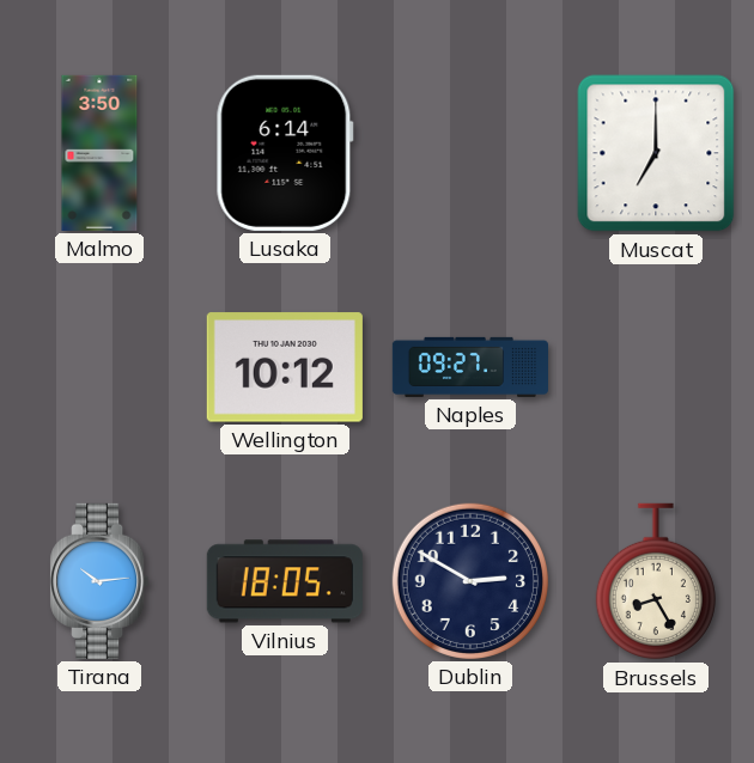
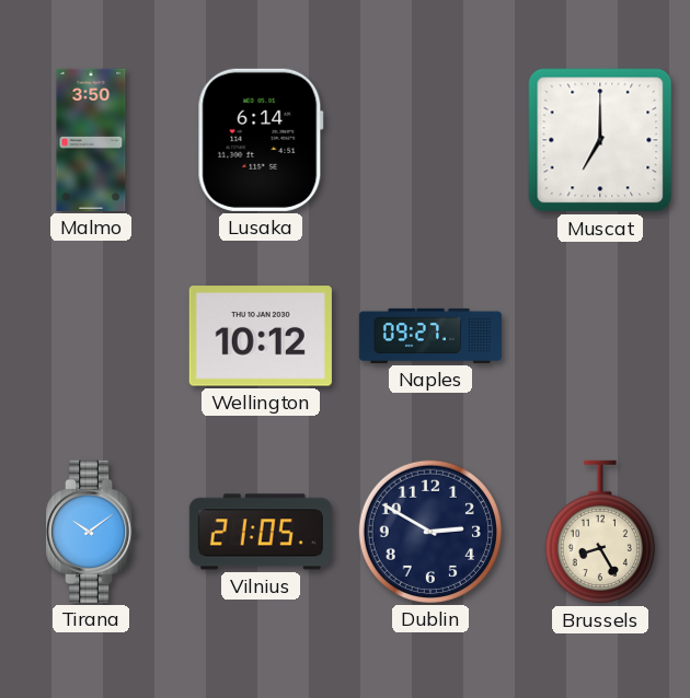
Tirana: 10:14 -> 10:09
Vilnius: 18:05 -> 21:05
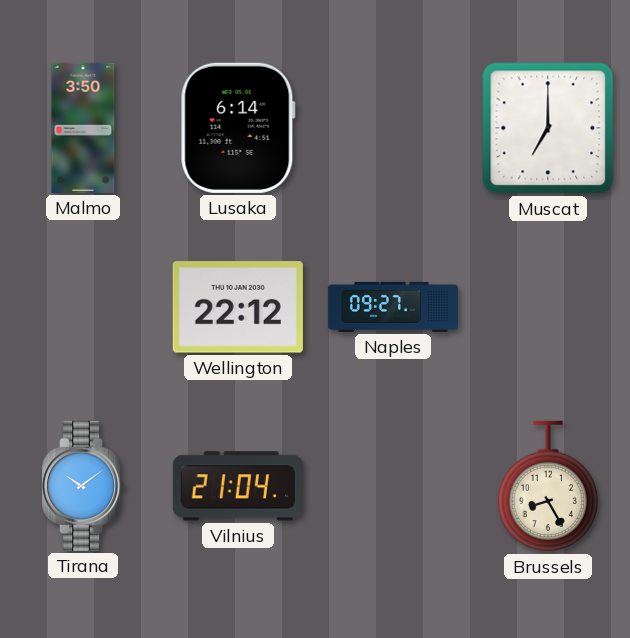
Wellington: 10:12 -> 22:12
Vilnius: 21:05 -> 21:04
Dublin: 2:50 -> none
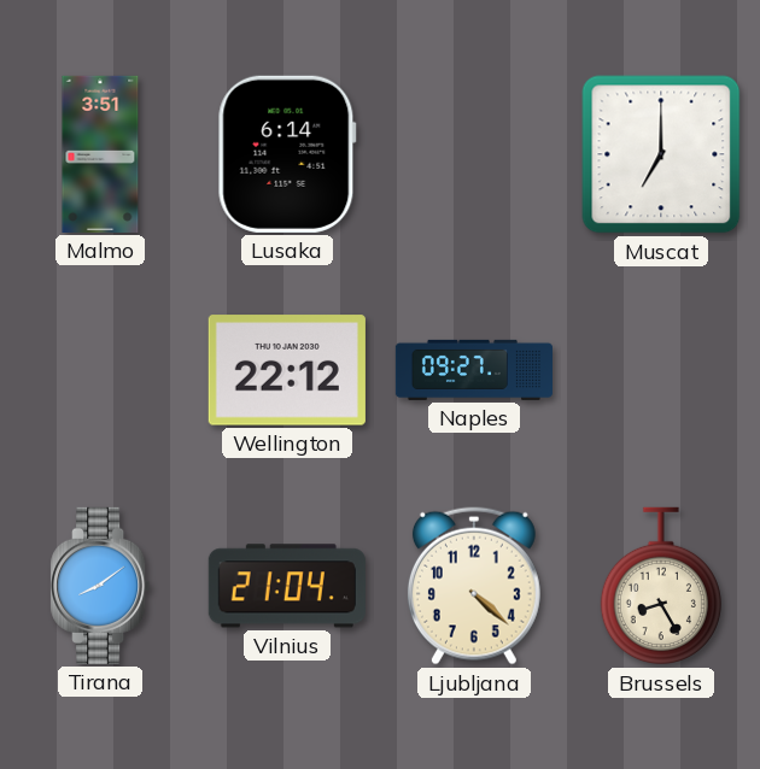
Malmo: 3:50 -> 3:51
Tirana: 10:09 -> 8:09
Ljubljana: none -> 4:22
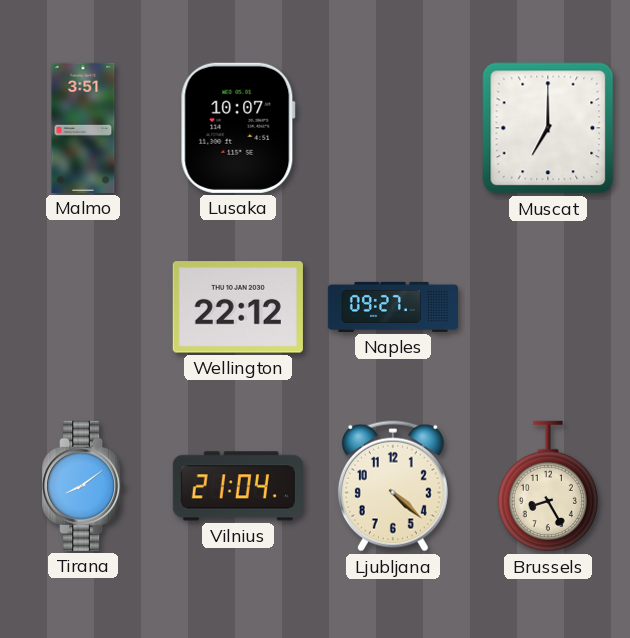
Lusaka: 6:14 -> 10:07
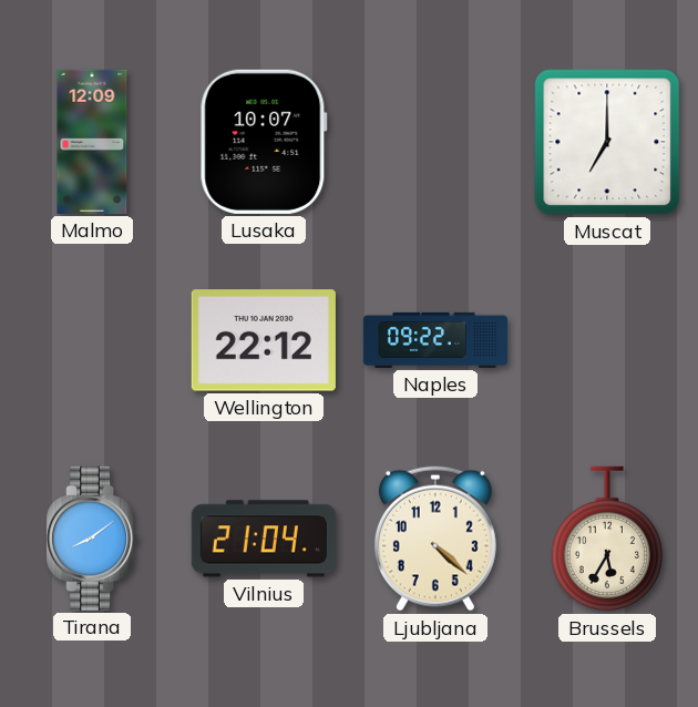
Malmo: 3:51 -> 12:09
Naples: 09:27 -> 09:22
Brussels: 8:25 -> 5:35
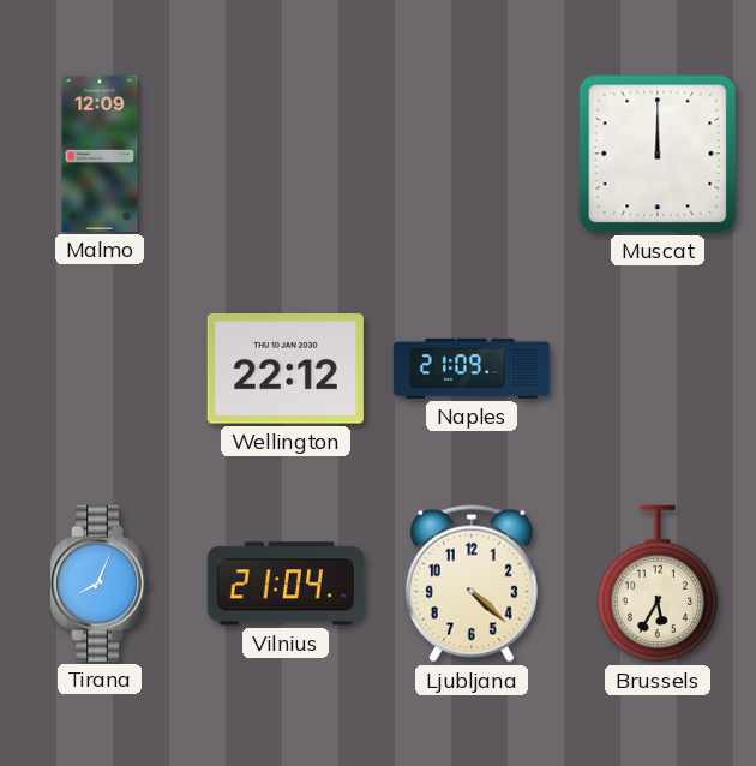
Lusaka: 10:07 -> none
Muscat: 7:00 -> 12:00
Naples: 09:22 -> 21:09
Tirana: 8:09 -> 8:04
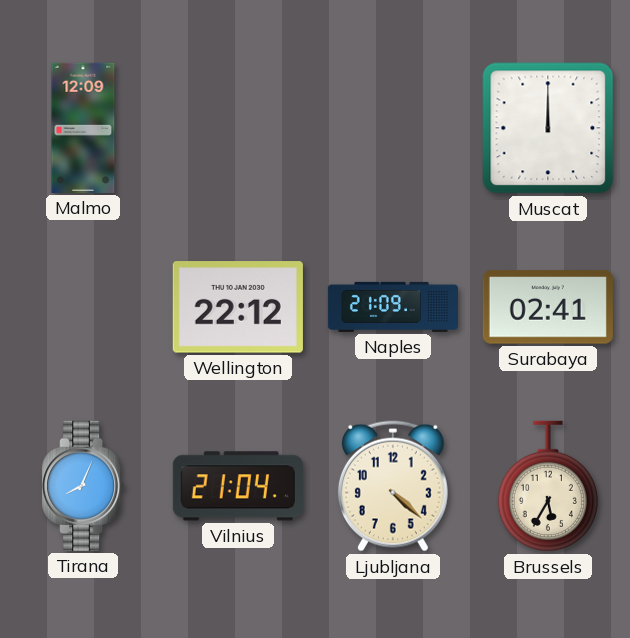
Surabaya: none -> 02:41
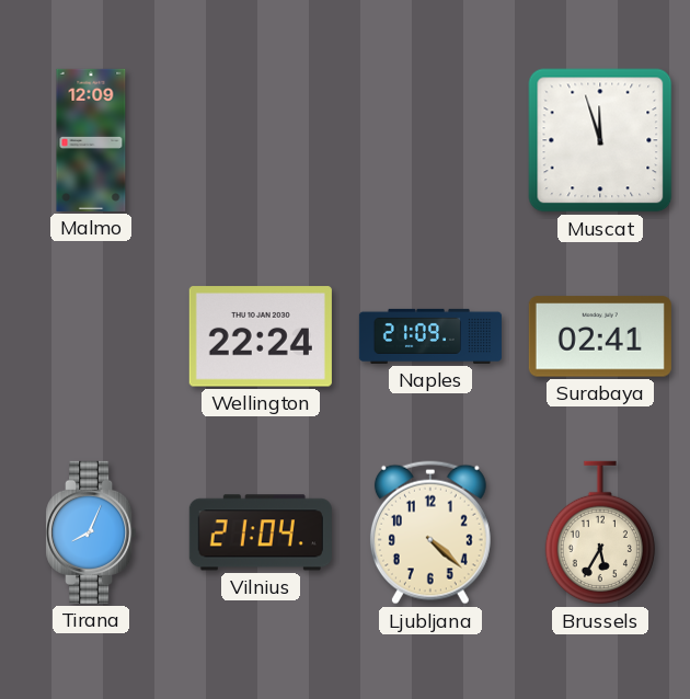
Muscat: 12:00 -> 11:57
Wellington: 22:12 -> 22:24
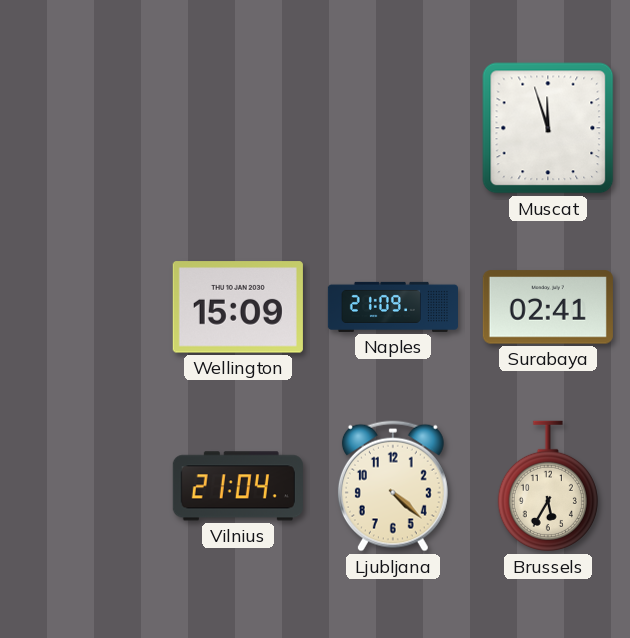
Malmo: 12:09 -> none
Wellington: 22:24 -> 15:09
Tirana: 8:04 -> none
